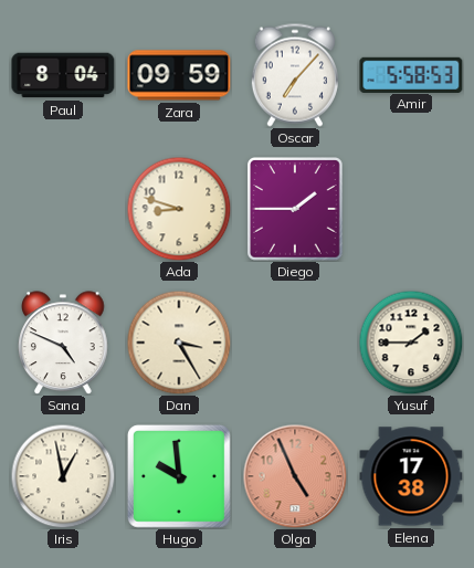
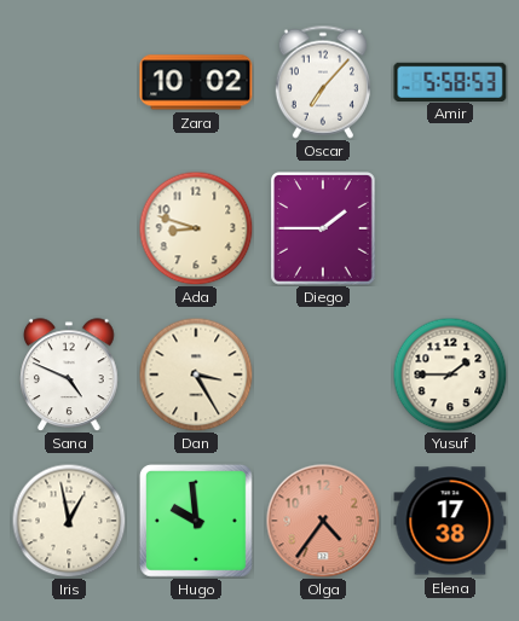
Paul: 8:04 -> none
Zara: 09:59 -> 10:02
Olga: 4:56 -> 4:36
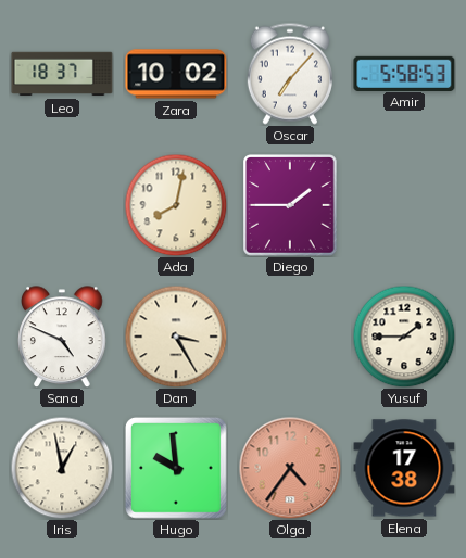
Leo: none -> 18:37
Ada: 8:48 -> 8:02
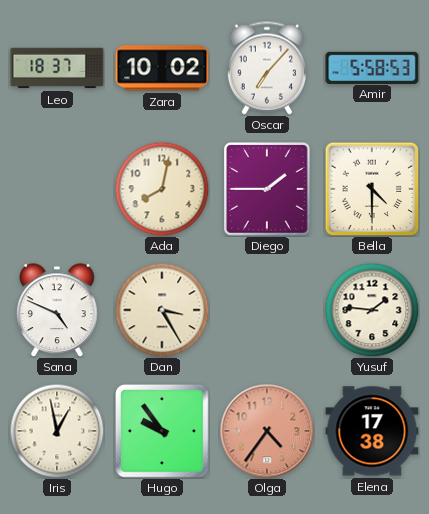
Bella: none -> 4:30
Yusuf: 1:45 -> 1:46
Hugo: 9:59 -> 9:54
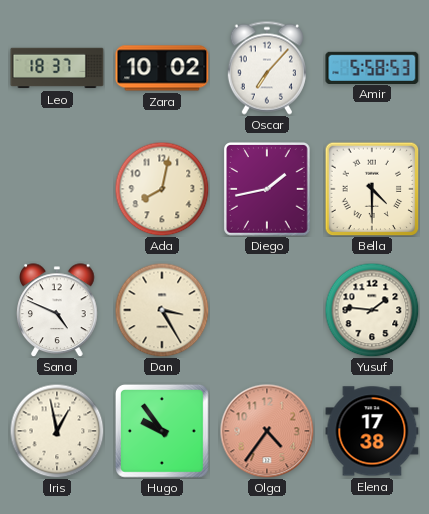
Diego: 1:45 -> 1:43
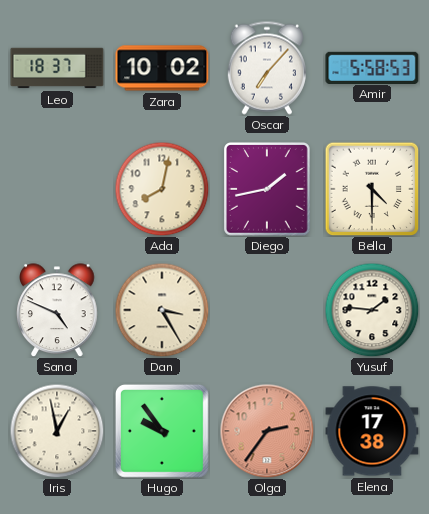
Olga: 4:36 -> 2:36
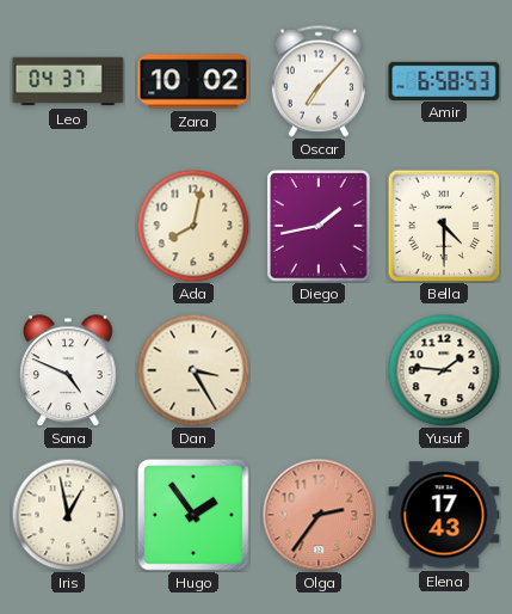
Leo: 18:37 -> 04:37
Amir: 5:58 -> 6:58
Hugo: 9:54 -> 1:54
Elena: 17:38 -> 17:43
